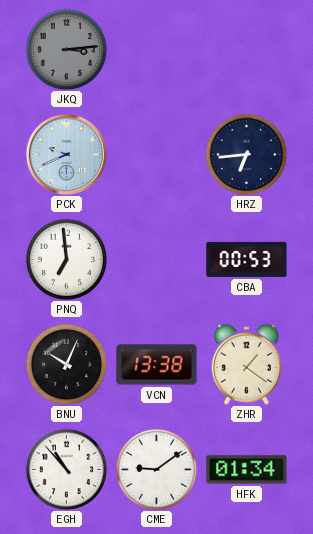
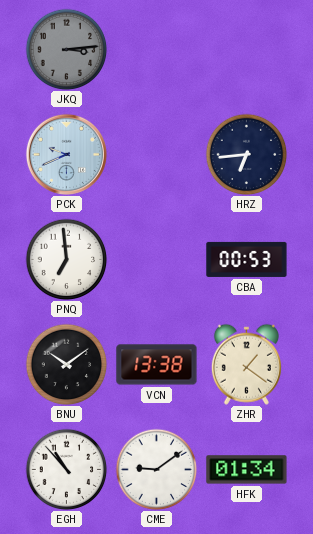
BNU: 10:04 -> 10:09
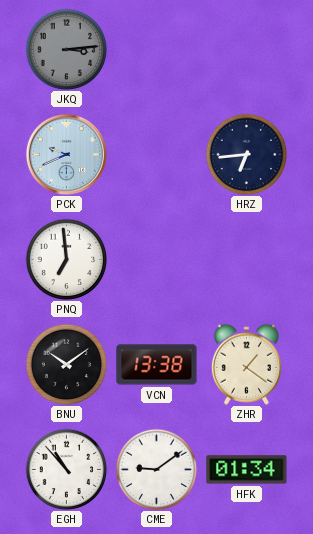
CBA: 00:53 -> none
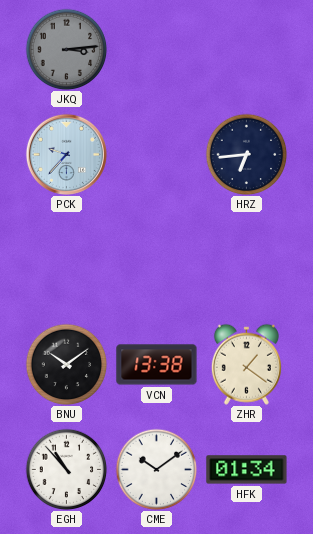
PCK: 9:41 -> 9:37
PNQ: 6:59 -> none
CME: 9:09 -> 10:09
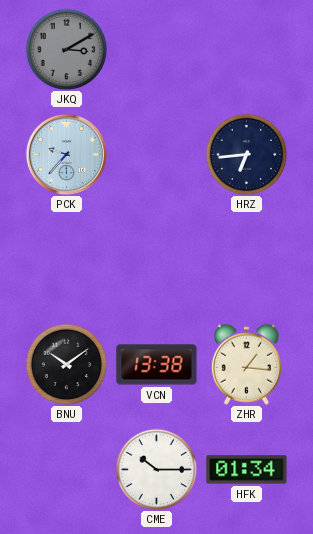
JKQ: 3:14 -> 3:10
ZHR: 1:21 -> 1:16
EGH: 10:53 -> none
CME: 10:09 -> 10:15
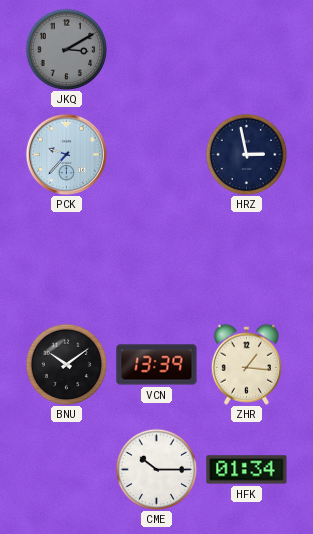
HRZ: 6:44 -> 2:58
VCN: 13:38 -> 13:39
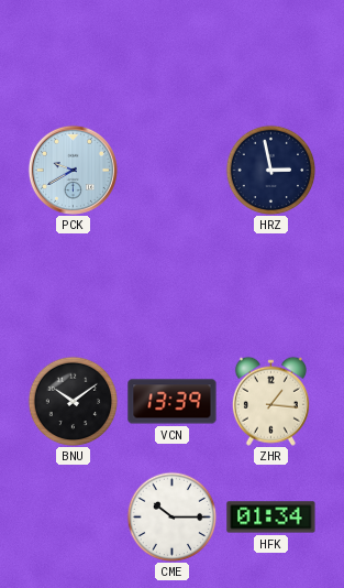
JKQ: 3:10 -> none
PCK: 9:37 -> 9:40
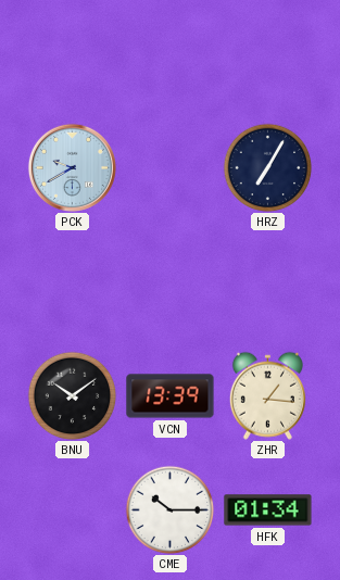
HRZ: 2:58 -> 7:05
